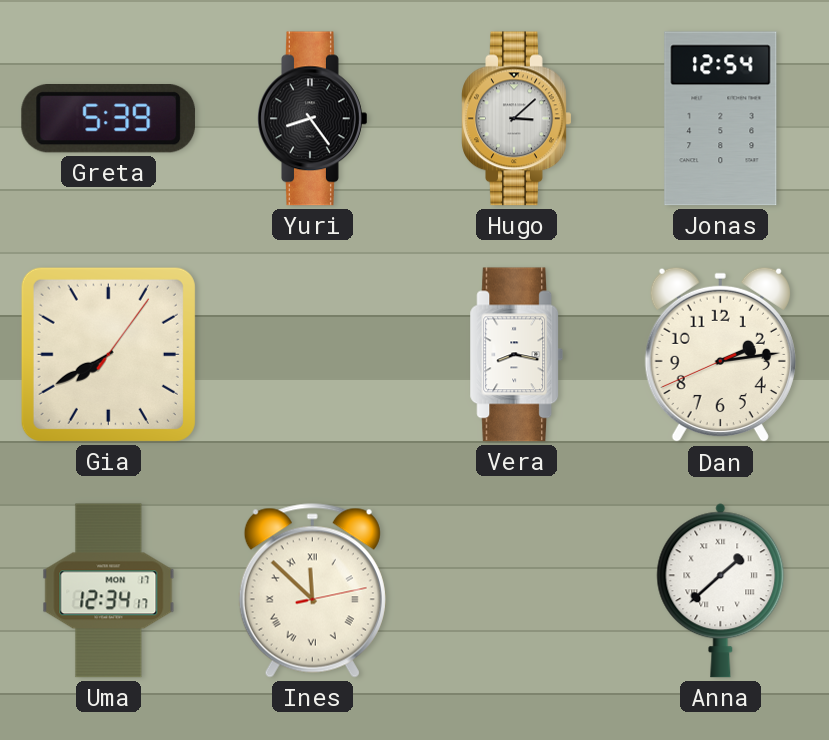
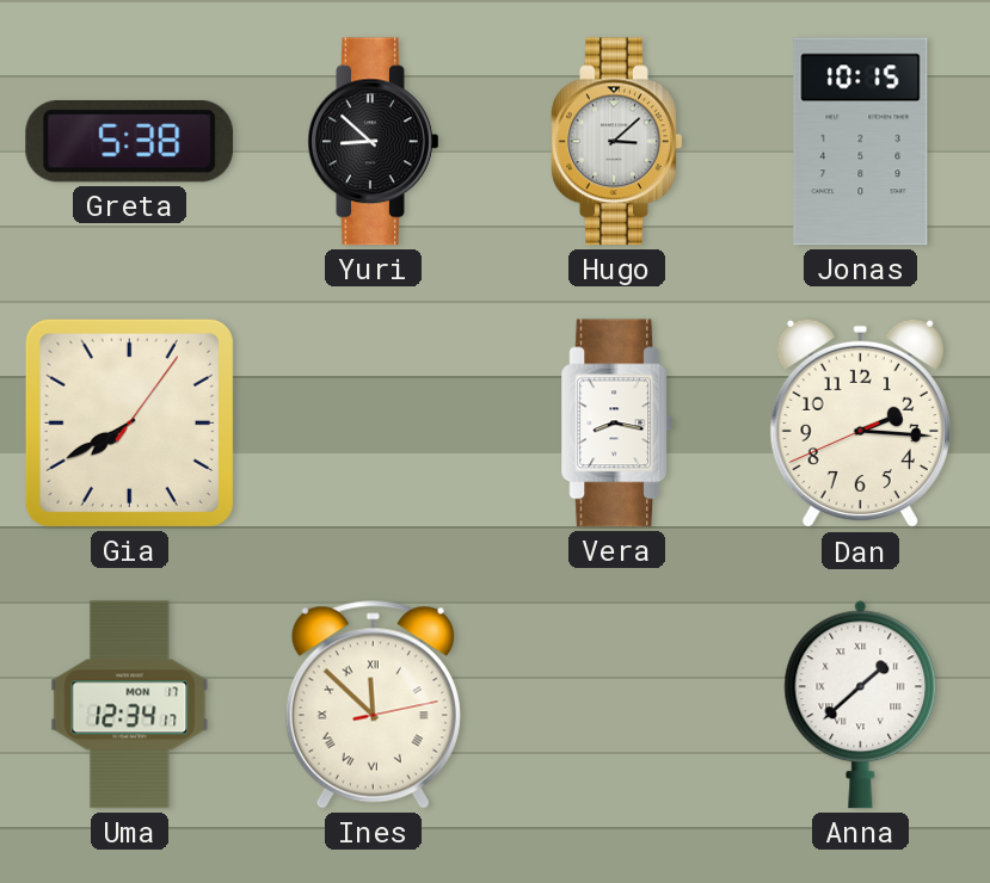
Greta: 5:39 -> 5:38
Yuri: 8:24 -> 8:52
Jonas: 12:54 -> 10:15
Dan: 2:13 -> 2:15
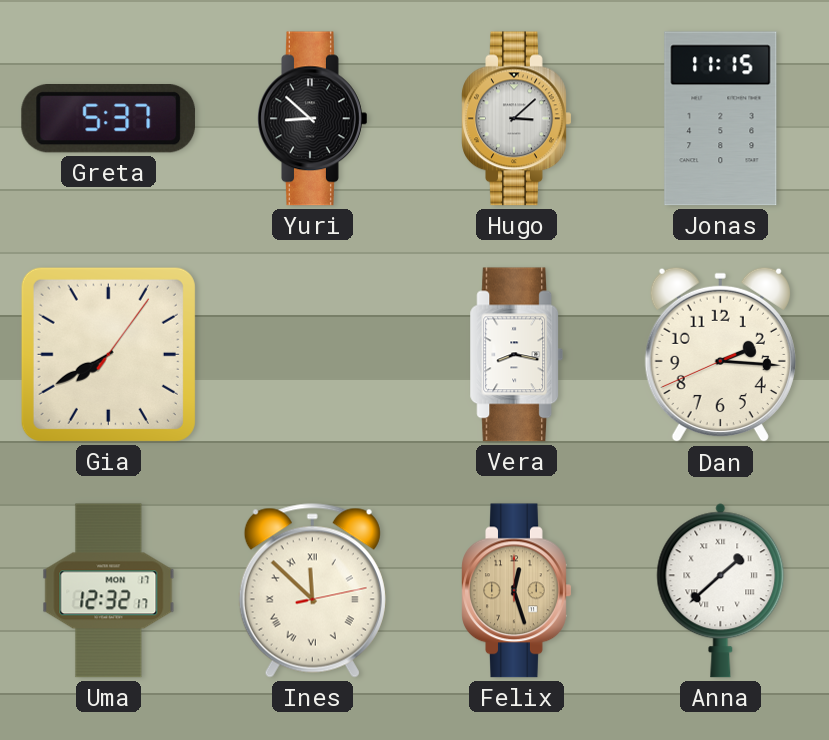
Greta: 5:38 -> 5:37
Jonas: 10:15 -> 11:15
Uma: 12:34 -> 12:32
Felix: none -> 12:27
